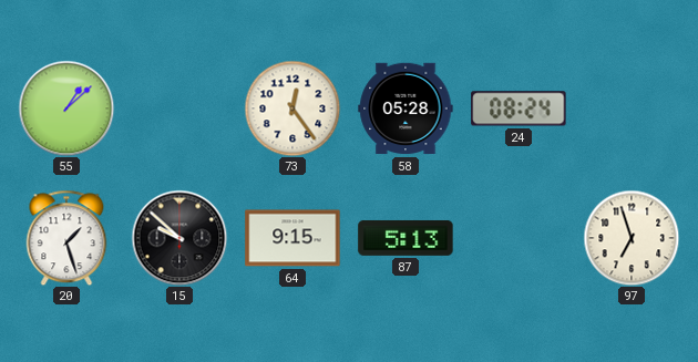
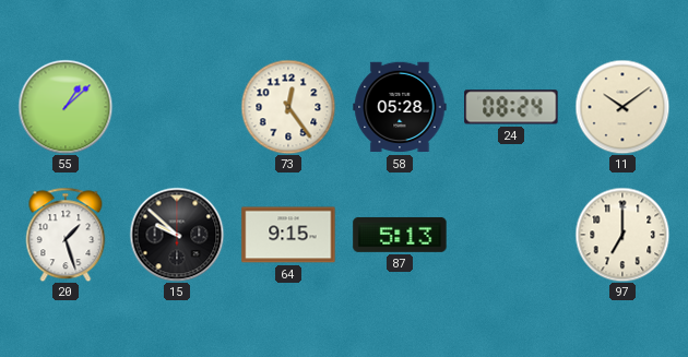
11: none -> 10:09
97: 6:57 -> 7:00
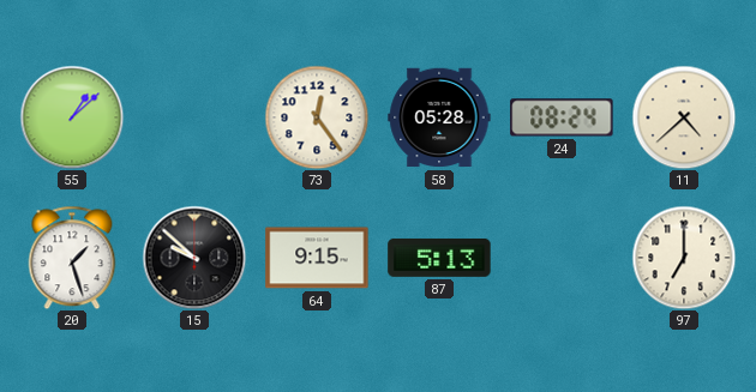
11: 10:09 -> 4:38
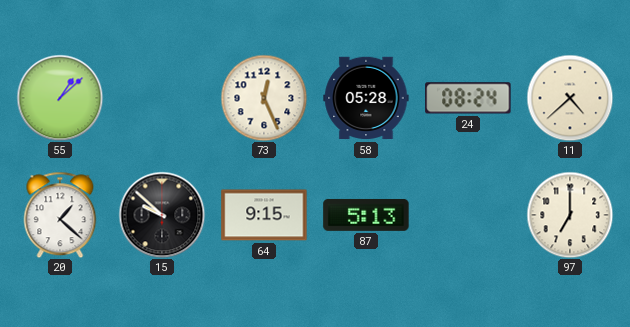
73: 12:24 -> 12:26
20: 1:27 -> 1:22
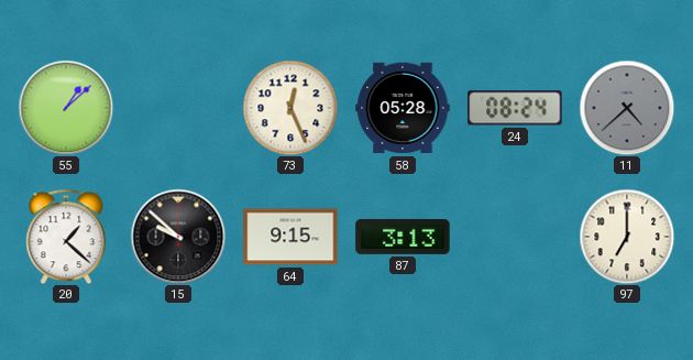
11 dial: cream -> grey
87: 5:13 -> 3:13
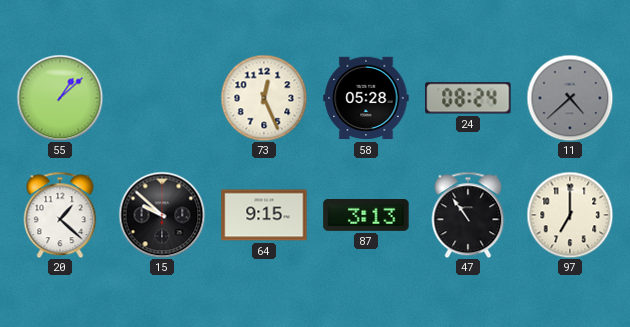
47: none -> 10:54
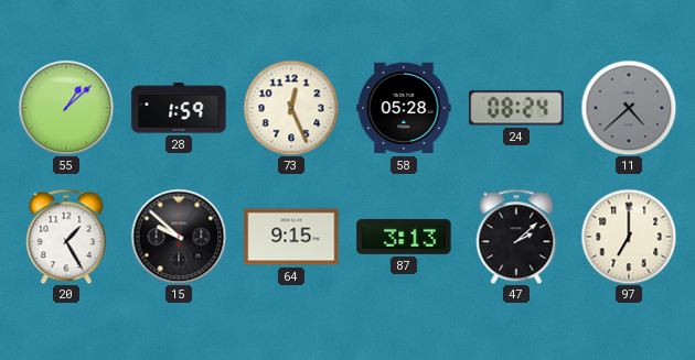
28: none -> 1:59
20: 1:22 -> 1:25
47: 10:54 -> 2:08
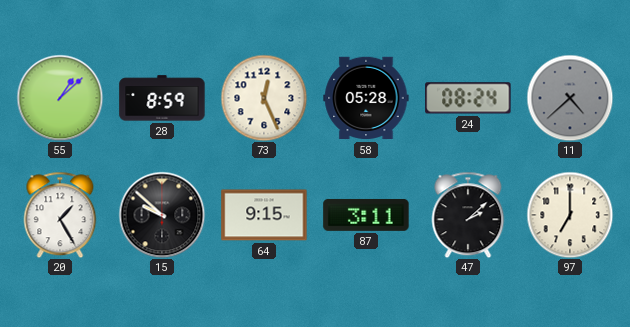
28: 1:59 -> 8:59
87: 3:13 -> 3:11
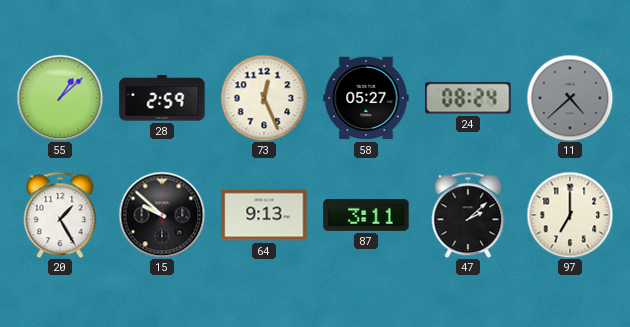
28: 8:59 -> 2:59
58: 05:28 -> 05:27
64: 9:15 -> 9:13
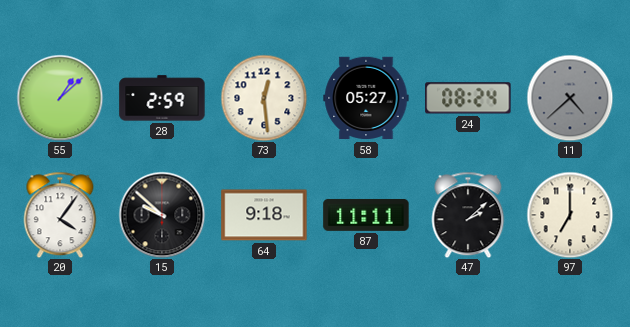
73: 12:26 -> 12:29
20: 1:25 -> 4:06
64: 9:13 -> 9:18
87: 3:11 -> 11:11
